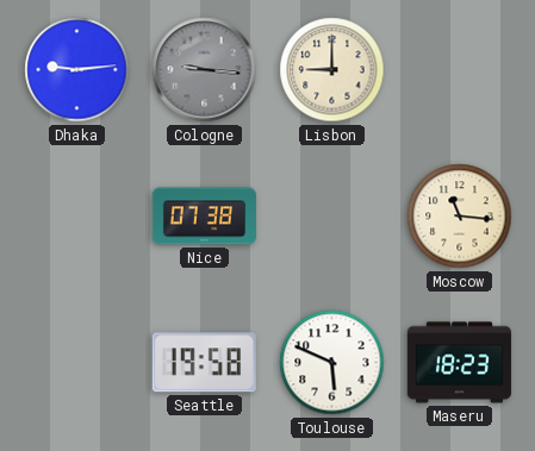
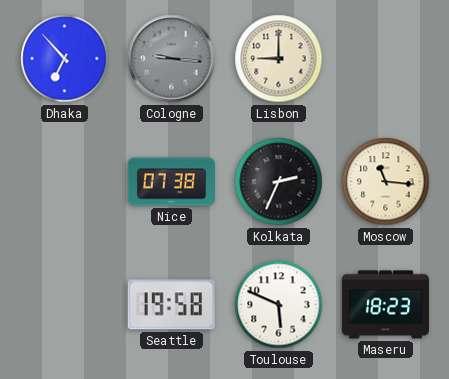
Dhaka: 9:14 -> 6:53
Kolkata: none -> 2:34
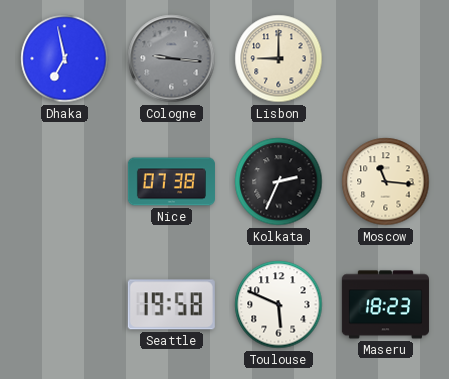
Dhaka: 6:53 -> 6:58
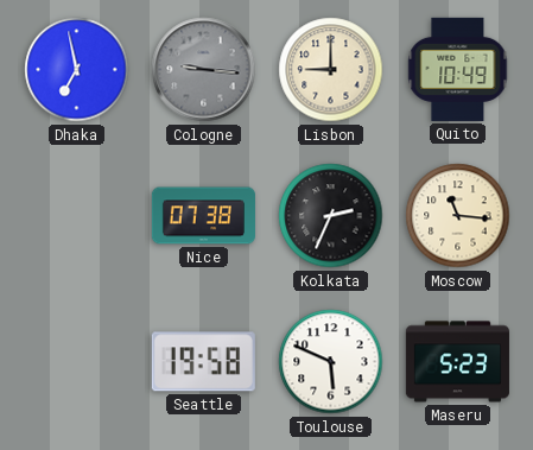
Quito: none -> 10:49
Maseru: 18:23 -> 5:23
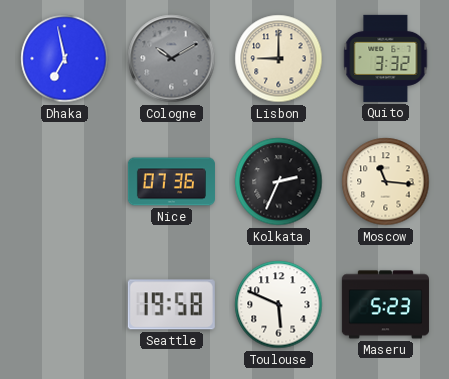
Cologne: 9:16 -> 10:10
Quito: 10:49 -> 3:32
Nice: 07:38 -> 07:36
